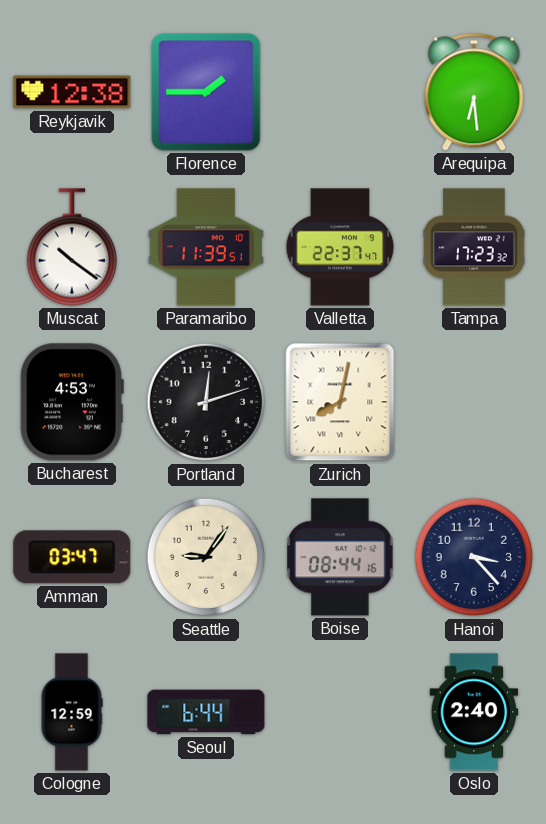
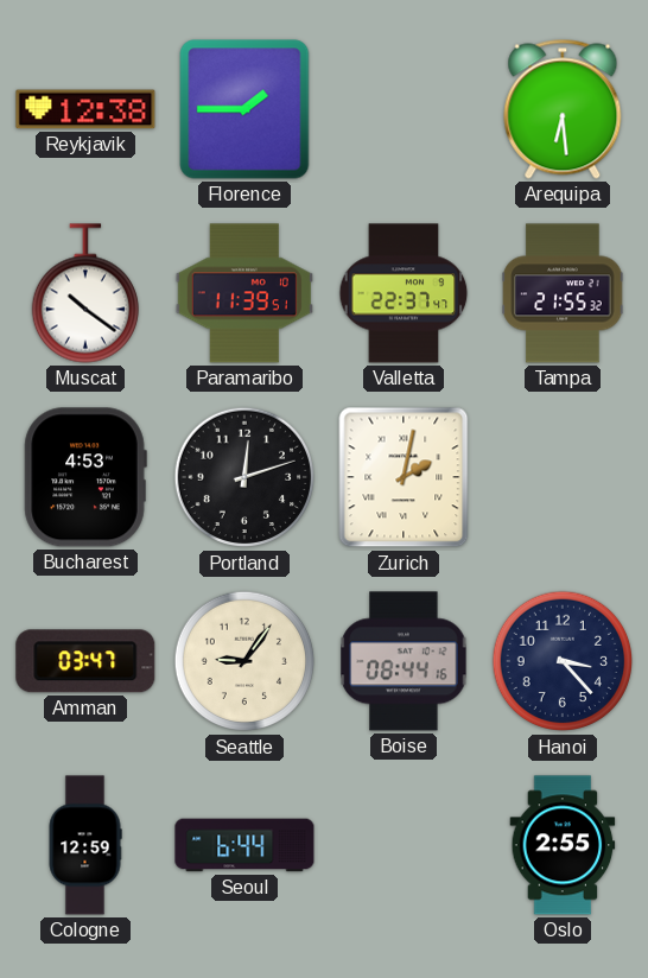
Tampa: 17:23 -> 21:55
Zurich: 8:02 -> 2:02
Oslo: 2:40 -> 2:55
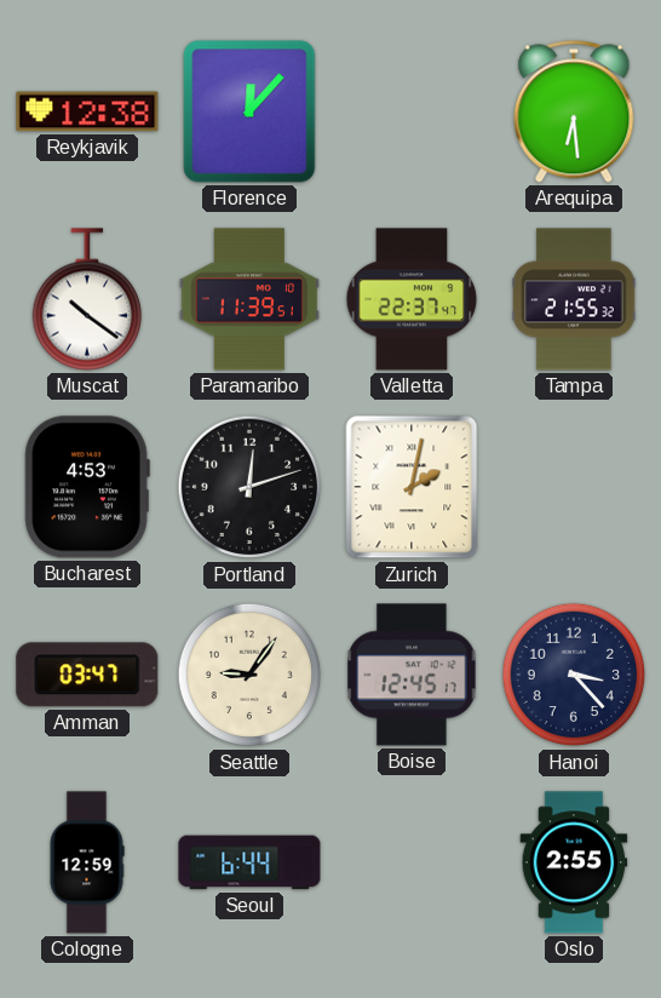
Florence: 1:45 -> 12:07
Boise: 08:44 -> 12:45
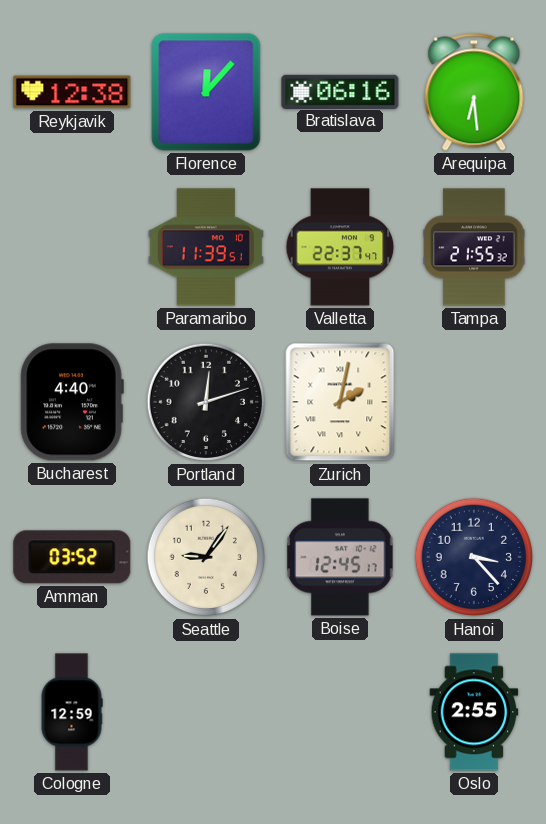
Bratislava: none -> 06:16
Muscat: 10:21 -> none
Bucharest: 4:53 -> 4:40
Amman: 03:47 -> 03:52
Seoul: 6:44 -> none
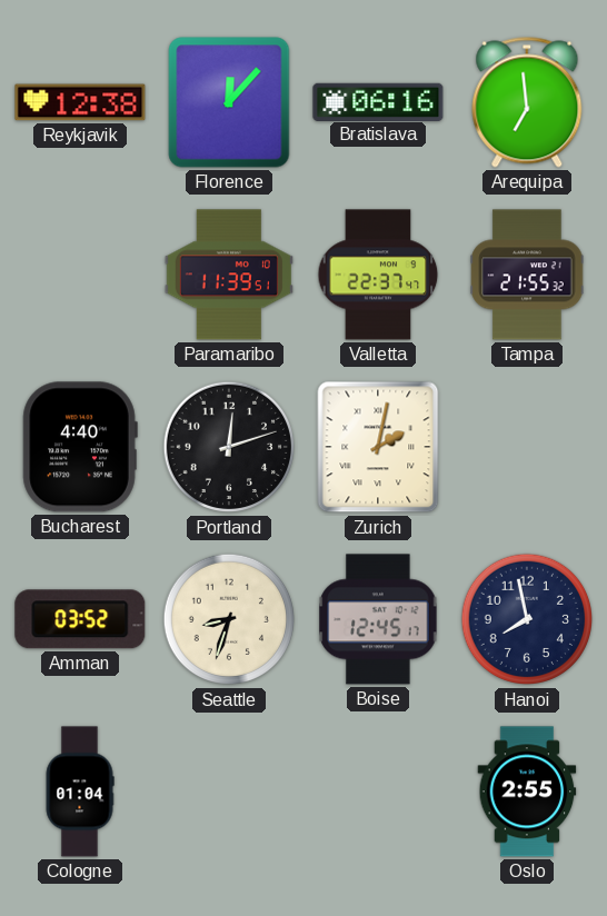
Arequipa: 6:29 -> 6:59
Seattle: 9:06 -> 8:33
Hanoi: 3:23 -> 7:58
Cologne: 12:59 -> 01:04
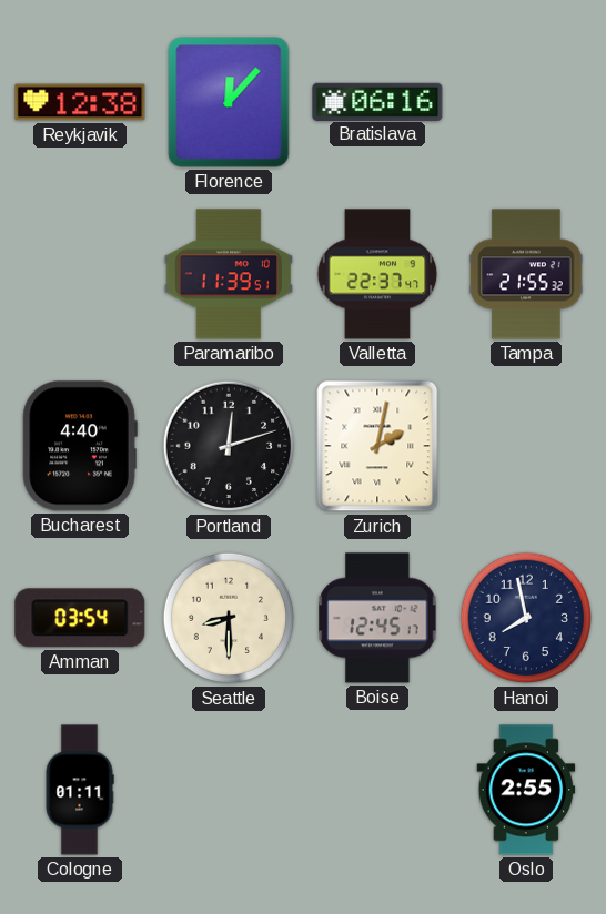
Arequipa: 6:59 -> none
Amman: 03:52 -> 03:54
Seattle: 8:33 -> 8:30
Cologne: 01:04 -> 01:11
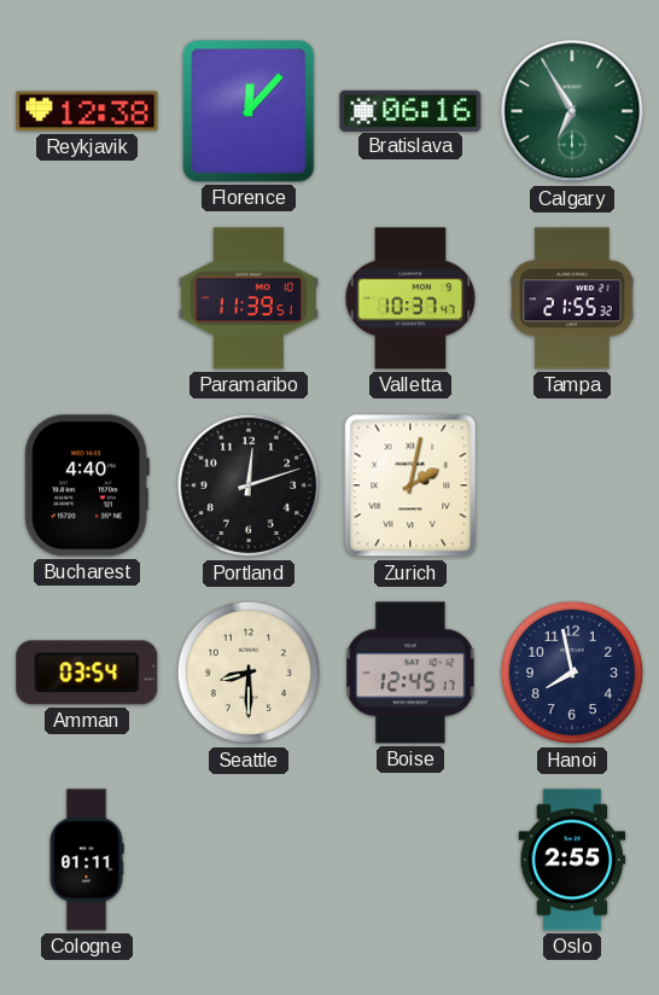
Calgary: none -> 6:55
Valletta: 22:37 -> 10:37
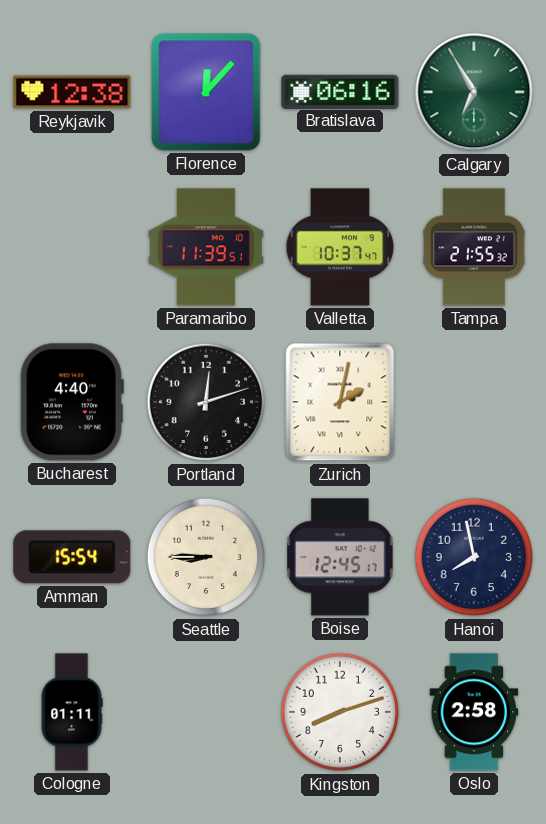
Amman: 03:54 -> 15:54
Seattle: 8:30 -> 8:45
Kingston: none -> 8:12
Oslo: 2:55 -> 2:58
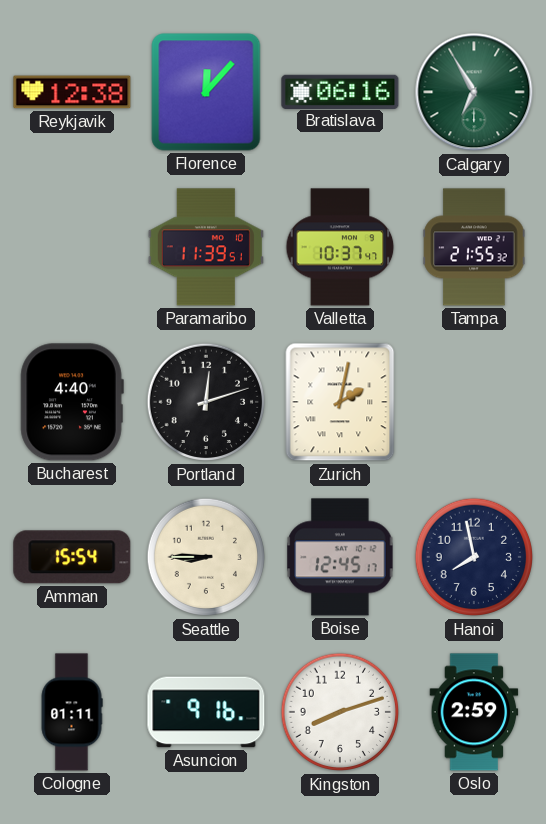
Asuncion: none -> 9:16
Oslo: 2:58 -> 2:59
